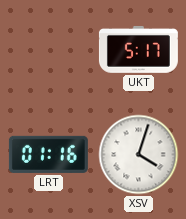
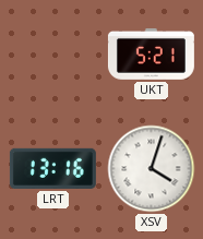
UKT: 5:17 -> 5:21
LRT: 01:16 -> 13:16
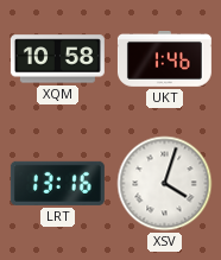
XQM: none -> 10:58
UKT: 5:21 -> 1:46
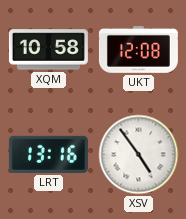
UKT: 1:46 -> 12:08
XSV: 4:03 -> 4:54
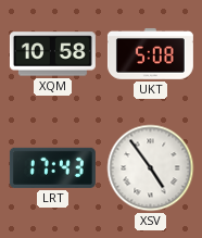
UKT: 12:08 -> 5:08
LRT: 13:16 -> 17:43
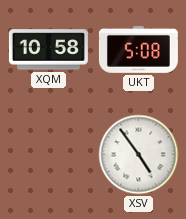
LRT: 17:43 -> none
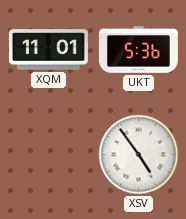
XQM: 10:58 -> 11:01
UKT: 5:08 -> 5:36
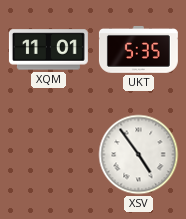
UKT: 5:36 -> 5:35
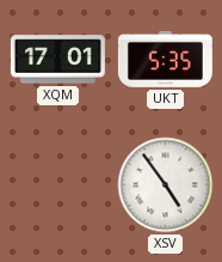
XQM: 11:01 -> 17:01
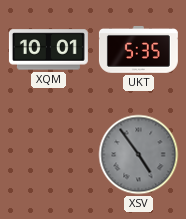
XQM: 17:01 -> 10:01
XSV dial: white -> grey
